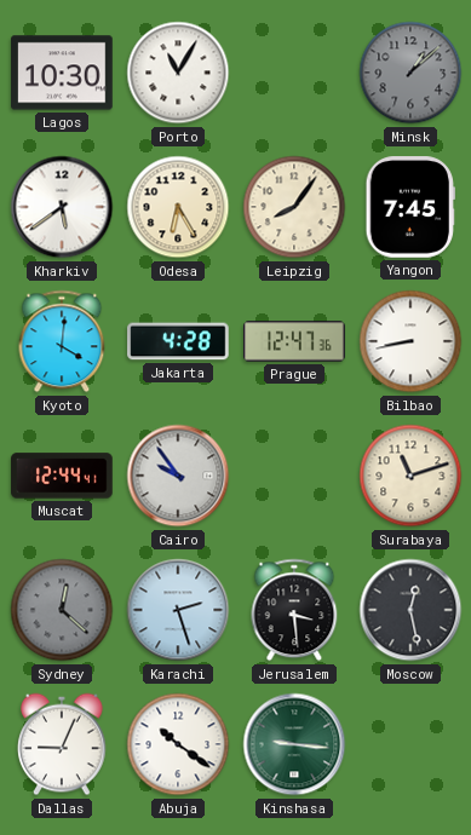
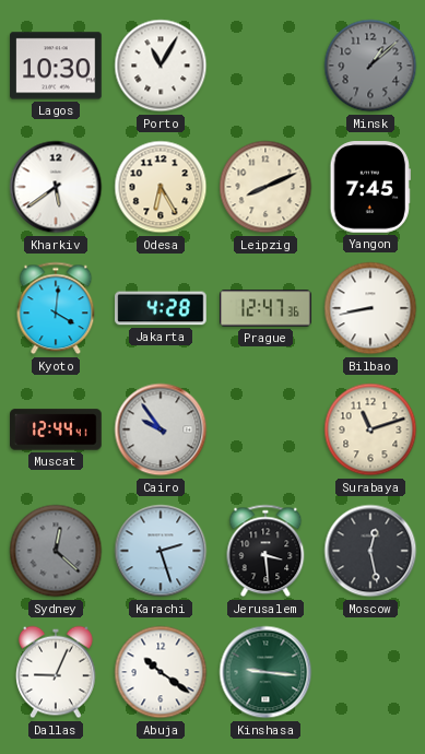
Leipzig: 8:06 -> 8:11
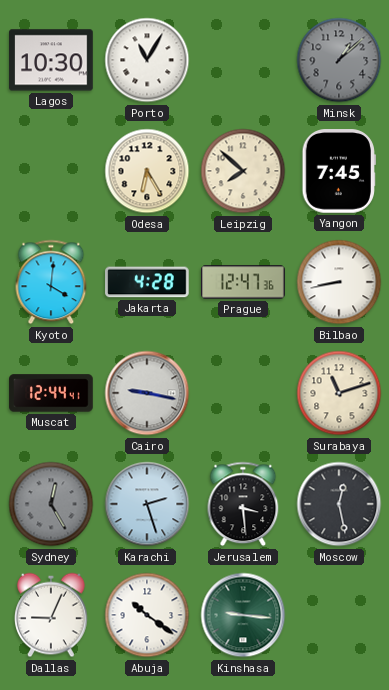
Kharkiv: 5:39 -> none
Leipzig: 8:11 -> 7:52
Cairo: 9:54 -> 9:17
Sydney: 12:22 -> 12:25
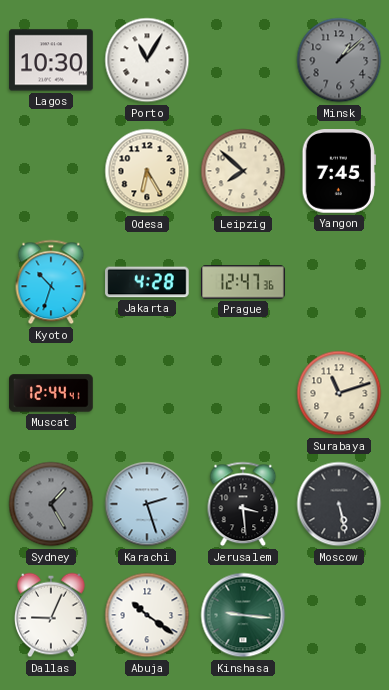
Kyoto: 4:01 -> 10:33
Bilbao: 8:43 -> none
Cairo: 9:17 -> none
Sydney: 12:25 -> 1:25
Moscow: 12:28 -> 5:28
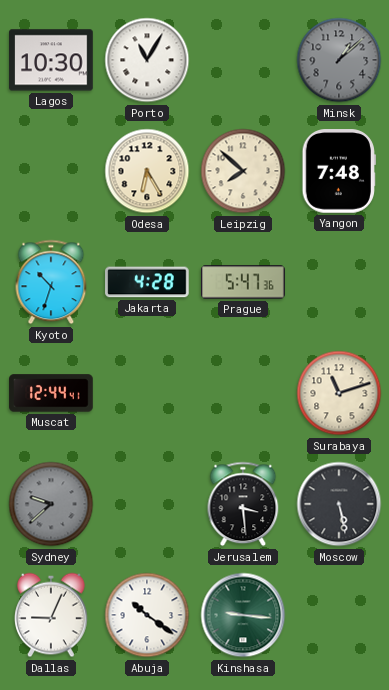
Yangon: 7:45 -> 7:48
Prague: 12:47 -> 5:47
Sydney: 1:25 -> 9:38
Karachi: 2:27 -> none
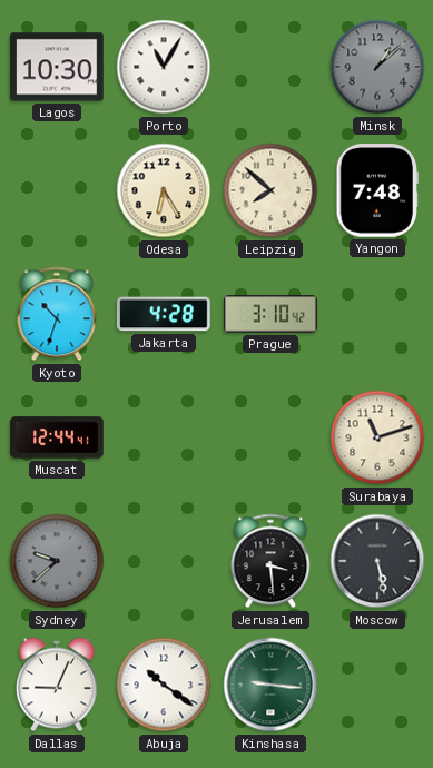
Prague: 5:47 -> 3:10
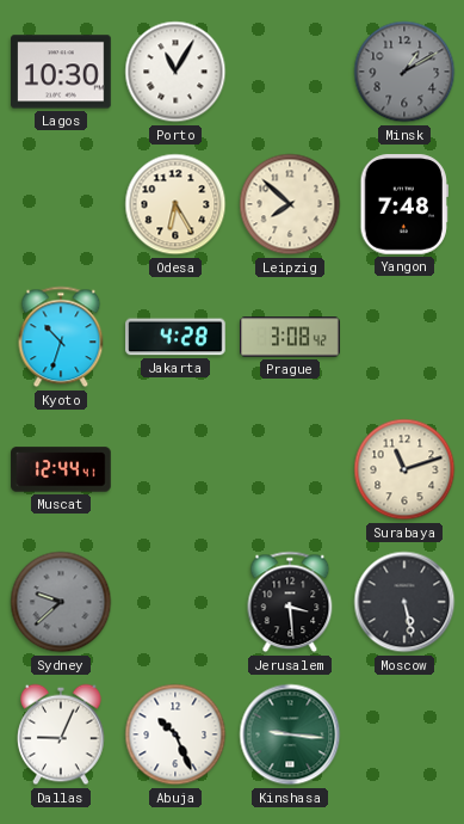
Minsk: 1:08 -> 1:10
Prague: 3:10 -> 3:08
Abuja: 10:21 -> 10:26
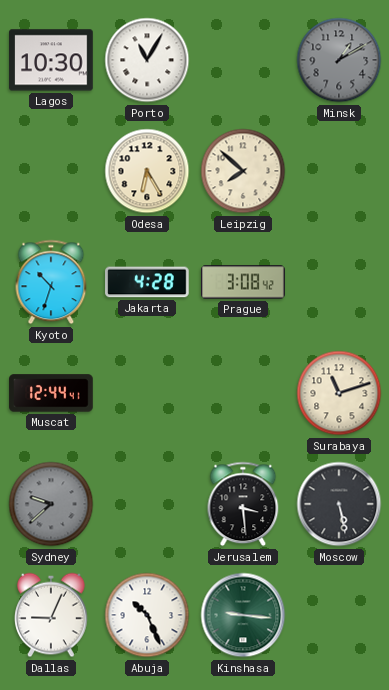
Yangon: 7:48 -> none
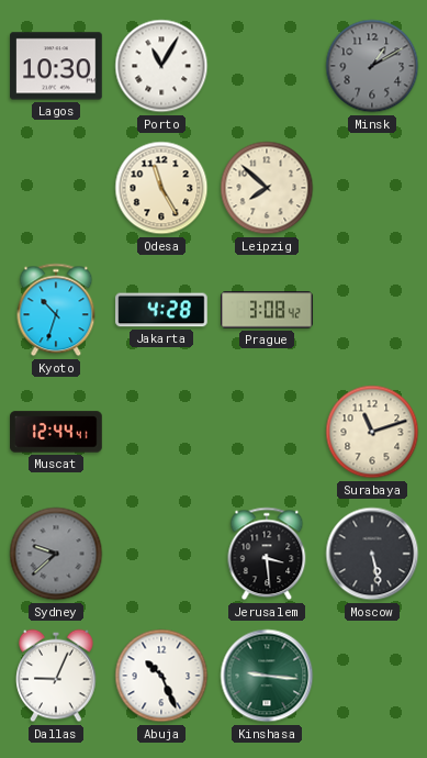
Odesa: 6:25 -> 11:25
